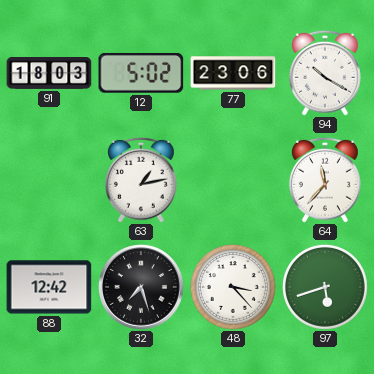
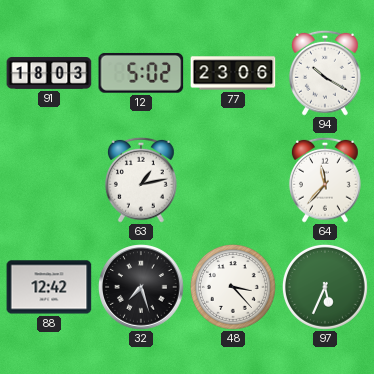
97: 5:42 -> 5:34
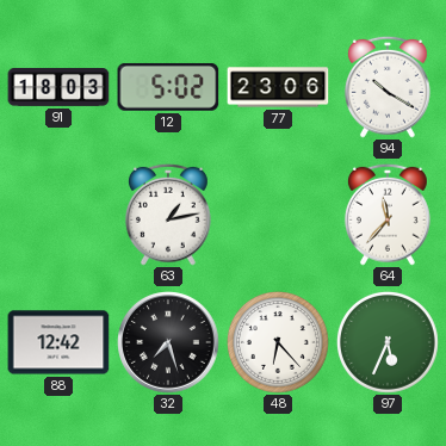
48: 3:23 -> 6:23
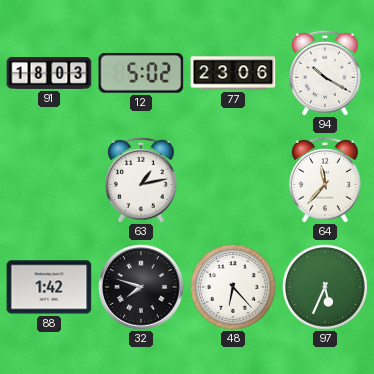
88: 12:42 -> 1:42
32: 7:27 -> 7:48
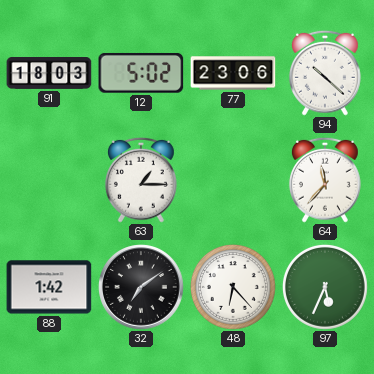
94: 10:20 -> 10:22
63: 1:13 -> 1:15
32: 7:48 -> 7:09
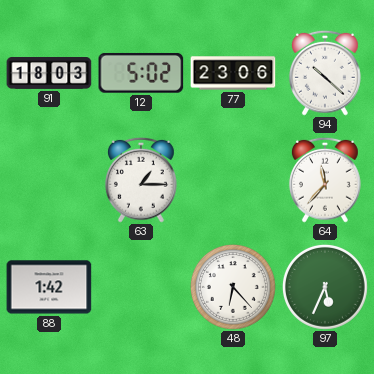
32: 7:09 -> none
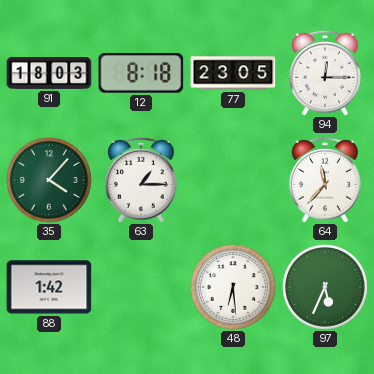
12: 5:02 -> 8:18
77: 23:06 -> 23:05
94: 10:22 -> 12:15
35: none -> 4:07
48: 6:23 -> 6:29
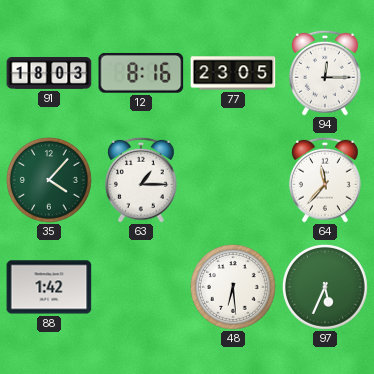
12: 8:18 -> 8:16
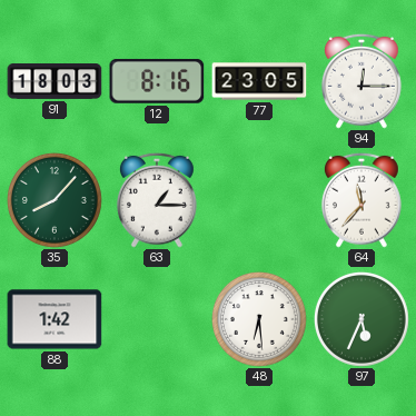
35: 4:07 -> 8:07
